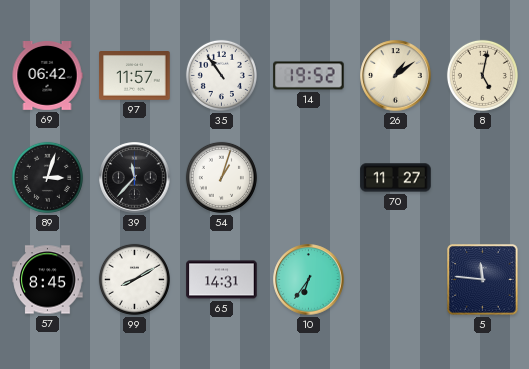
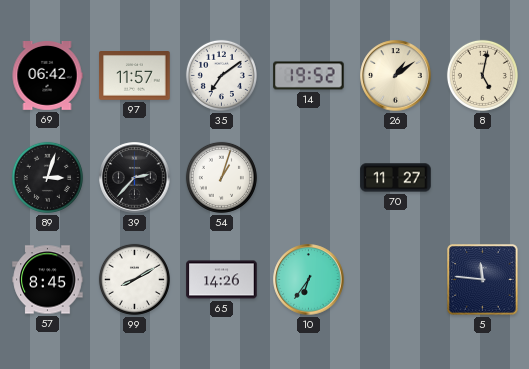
35: 10:54 -> 7:09
39: 11:37 -> 2:37
65: 14:31 -> 14:26
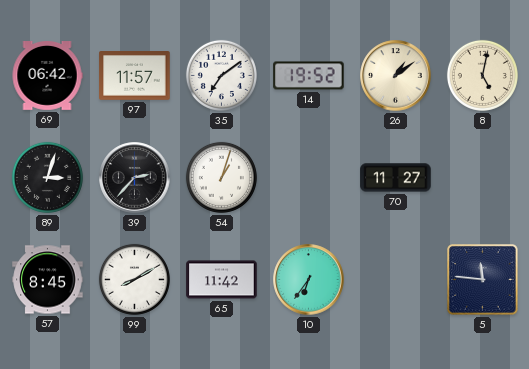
65: 14:26 -> 11:42
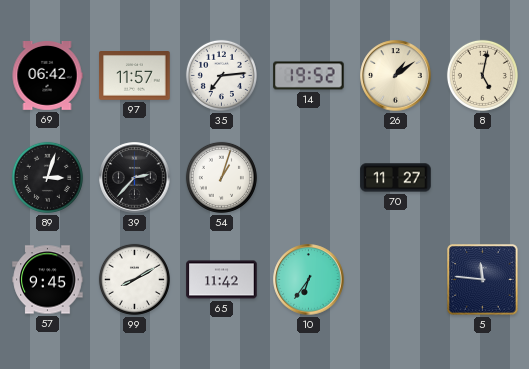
35: 7:09 -> 7:14
57: 8:45 -> 9:45
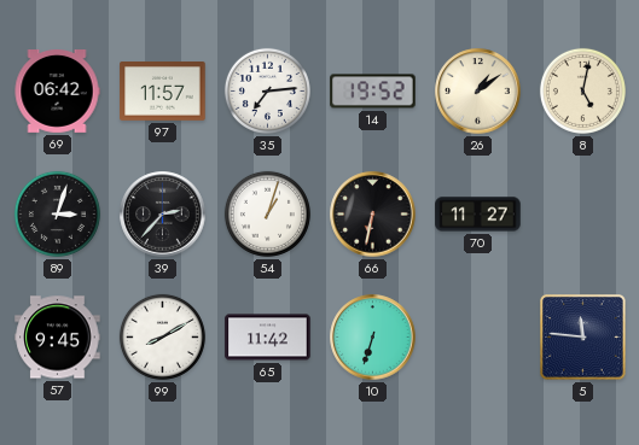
66: none -> 6:32
10: 6:36 -> 6:33
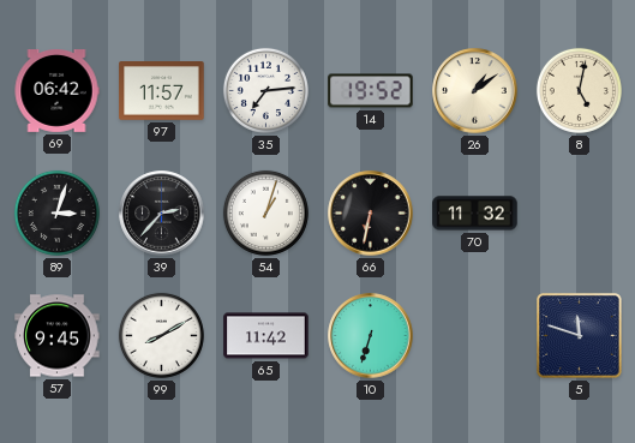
70: 11:27 -> 11:32
5: 11:46 -> 11:48
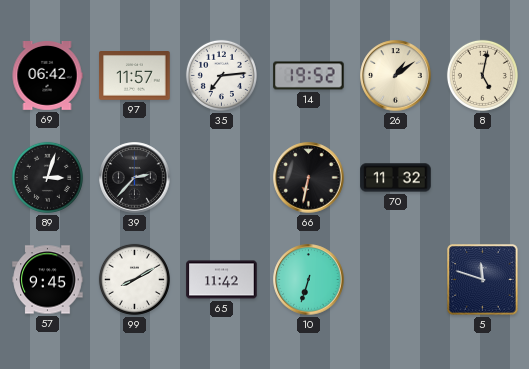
54: 1:03 -> none
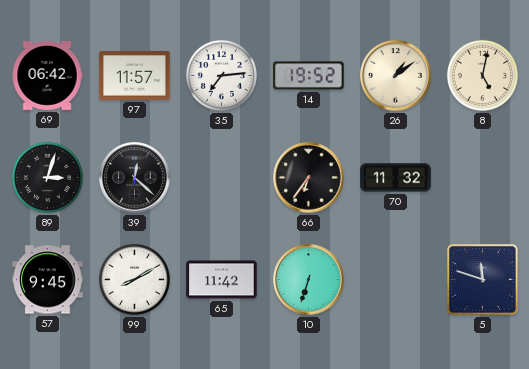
39: 2:37 -> 12:22
66: 6:32 -> 6:36
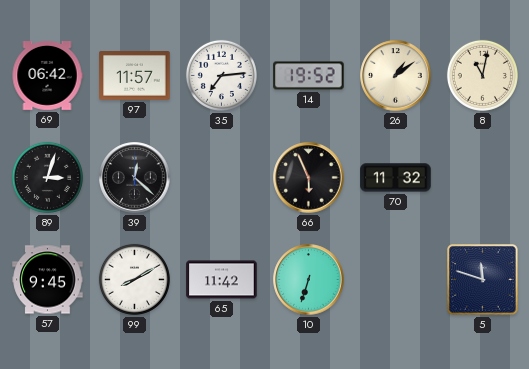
8: 5:02 -> 11:02
66: 6:36 -> 5:56
